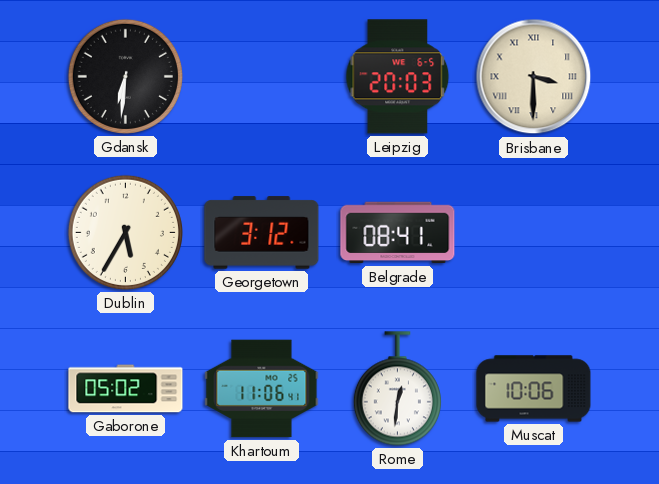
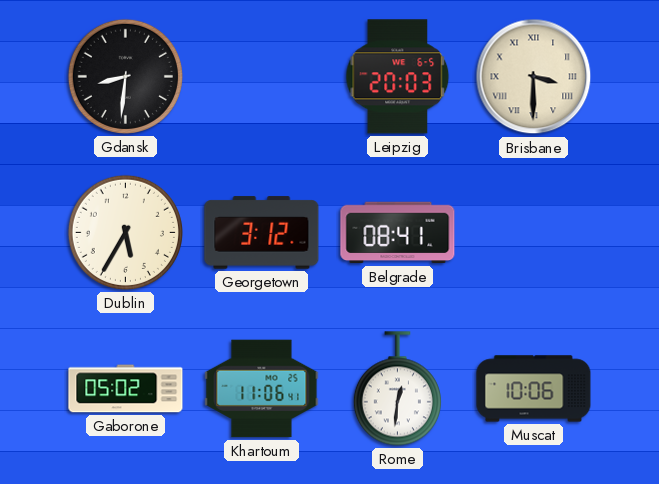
Gdansk: 6:31 -> 8:31
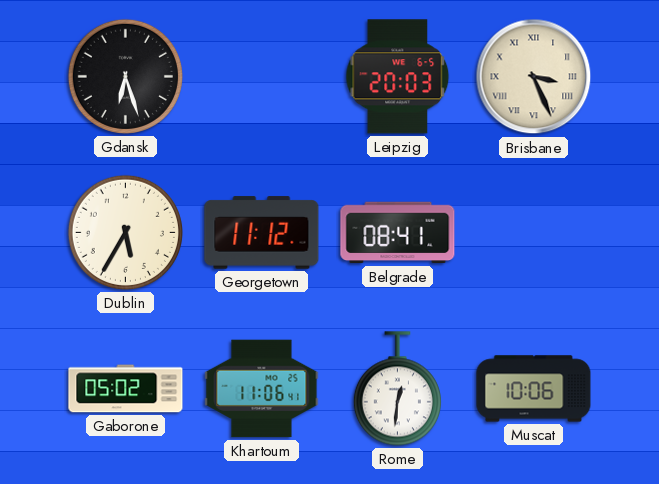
Gdansk: 8:31 -> 6:27
Brisbane: 3:30 -> 3:26
Georgetown: 3:12 -> 11:12
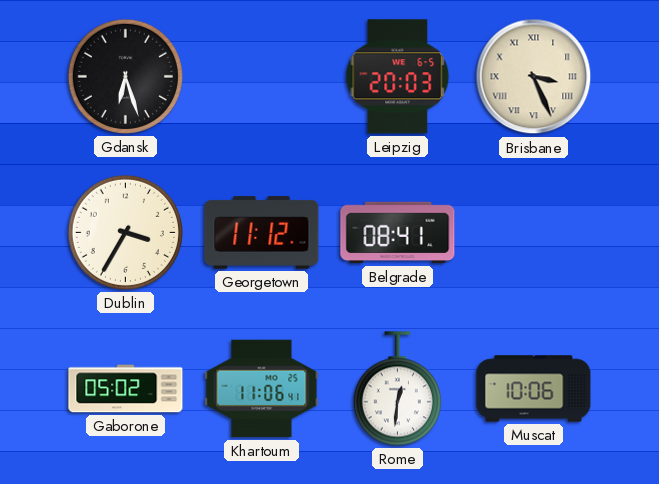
Dublin: 5:35 -> 3:35
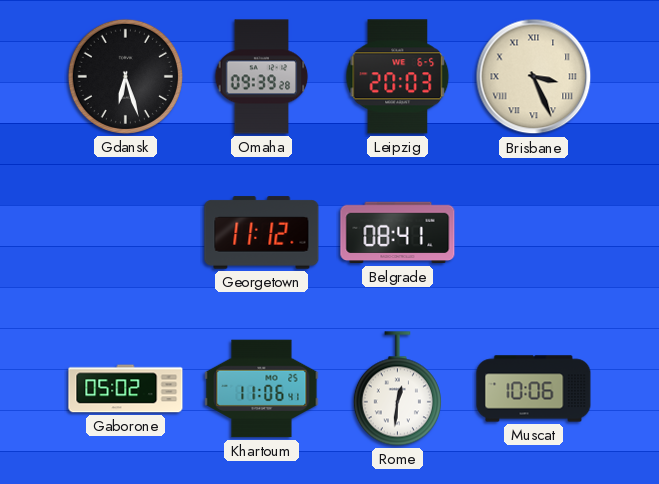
Omaha: none -> 09:39
Dublin: 3:35 -> none
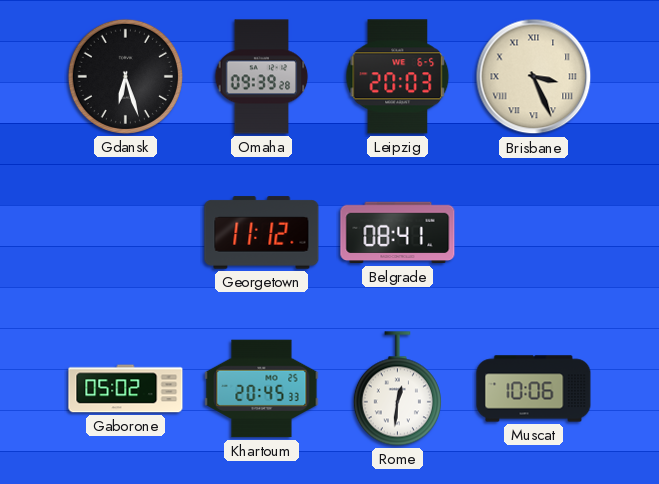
Khartoum: 11:06 -> 20:45
